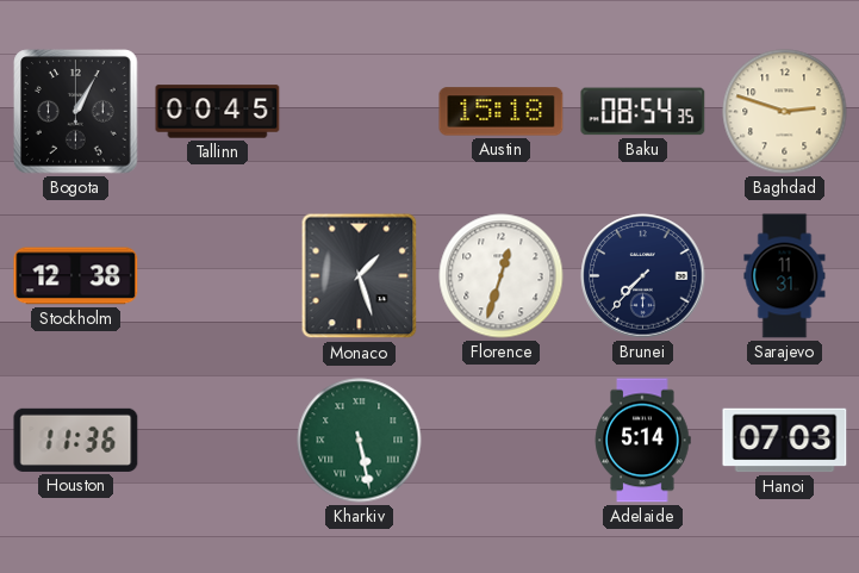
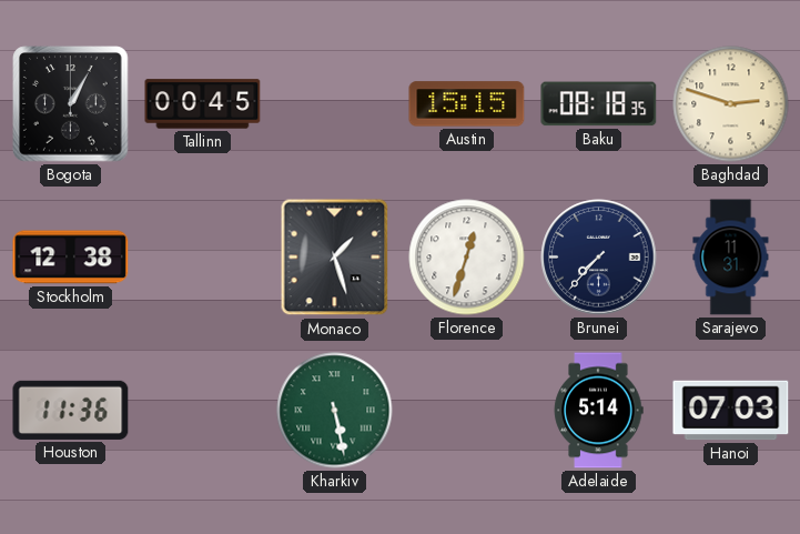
Austin: 15:18 -> 15:15
Baku: 08:54 -> 08:18
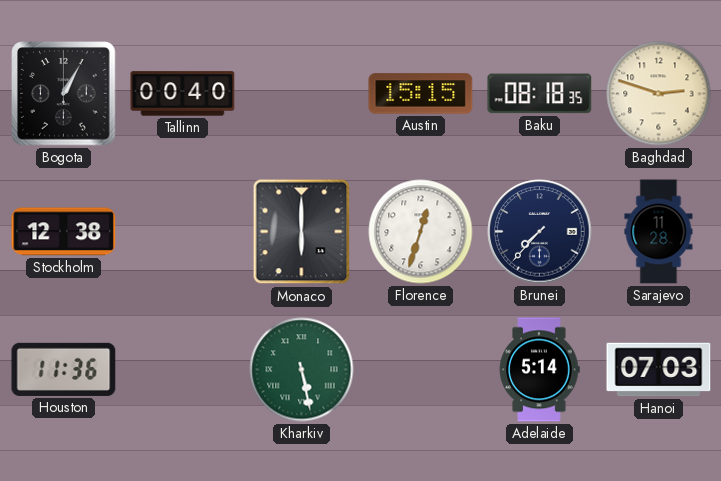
Tallinn: 00:45 -> 00:40
Monaco: 1:27 -> 6:00
Sarajevo: 11:31 -> 11:28
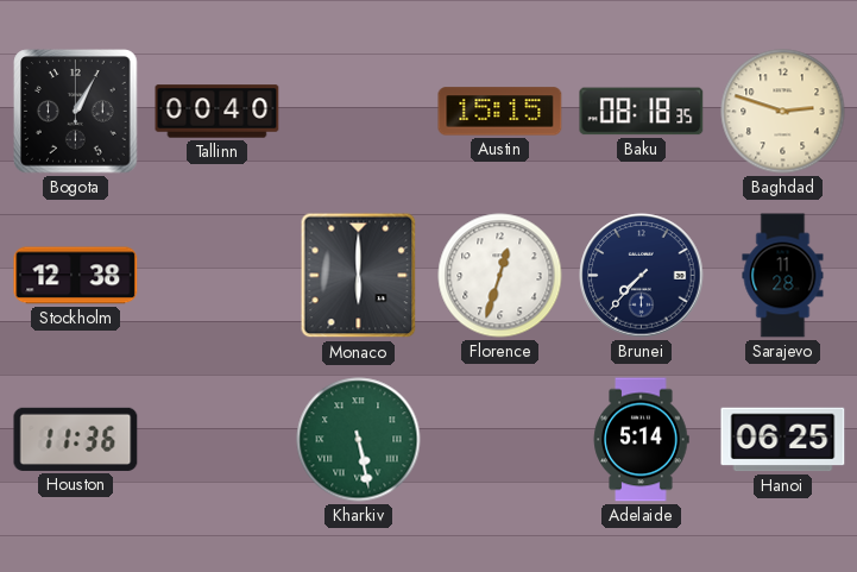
Hanoi: 07:03 -> 06:25
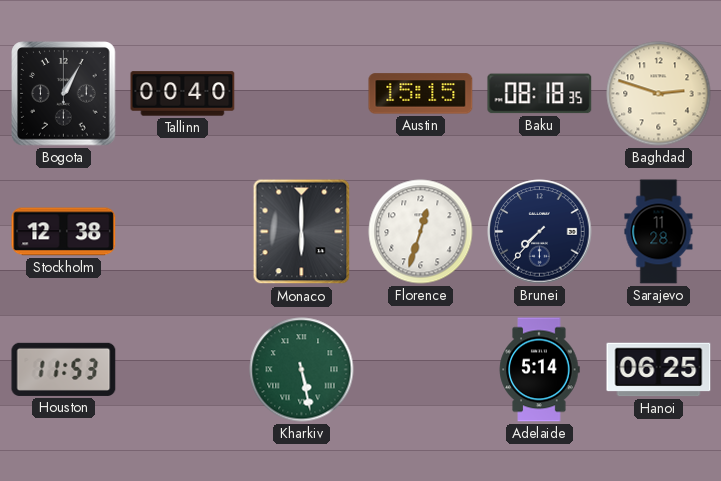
Houston: 11:36 -> 11:53
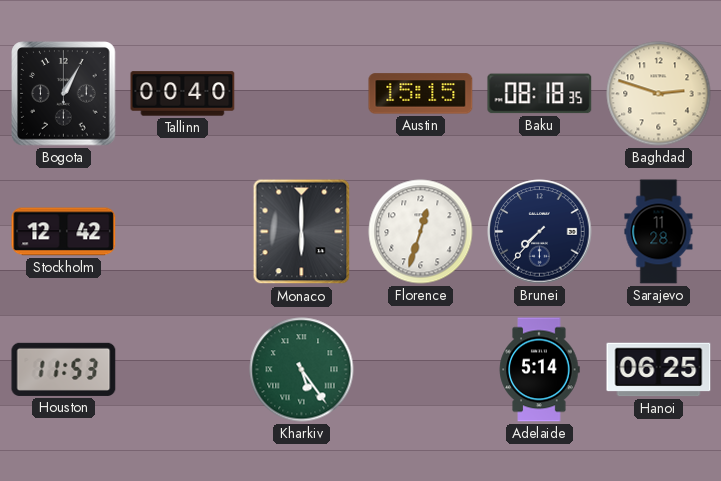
Stockholm: 12:38 -> 12:42
Kharkiv: 5:28 -> 5:24
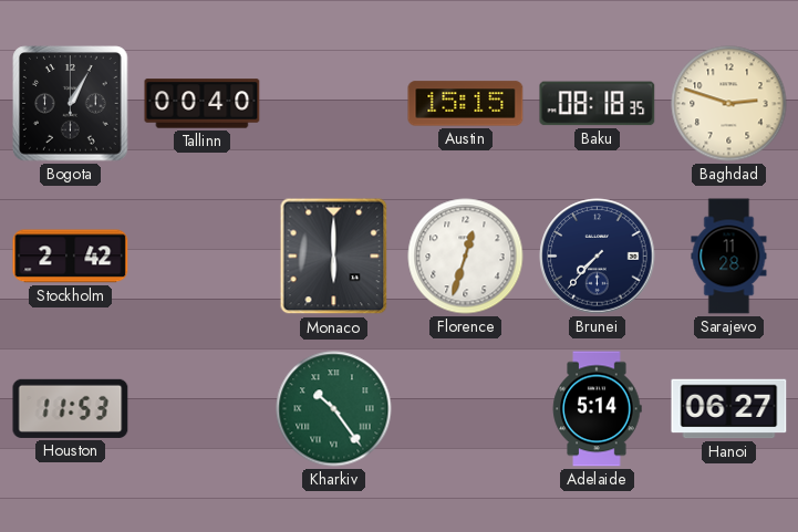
Stockholm: 12:42 -> 2:42
Kharkiv: 5:24 -> 10:24
Hanoi: 06:25 -> 06:27
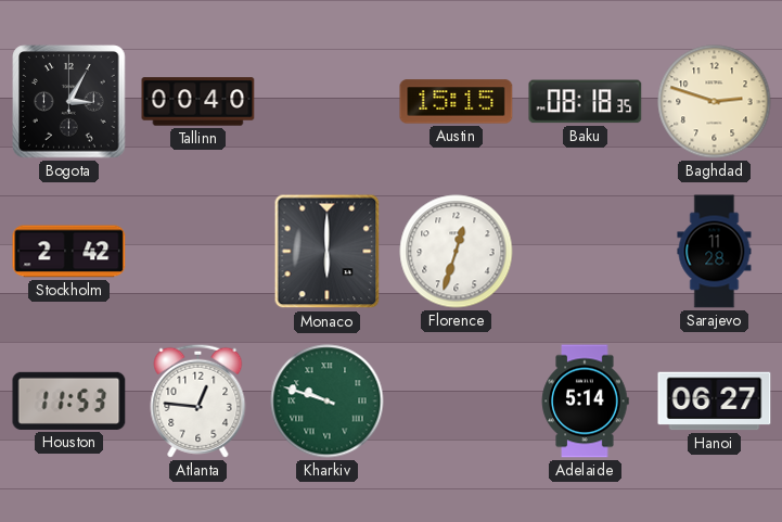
Bogota: 1:05 -> 3:05
Brunei: 7:37 -> none
Atlanta: none -> 12:46
Kharkiv: 10:24 -> 9:48
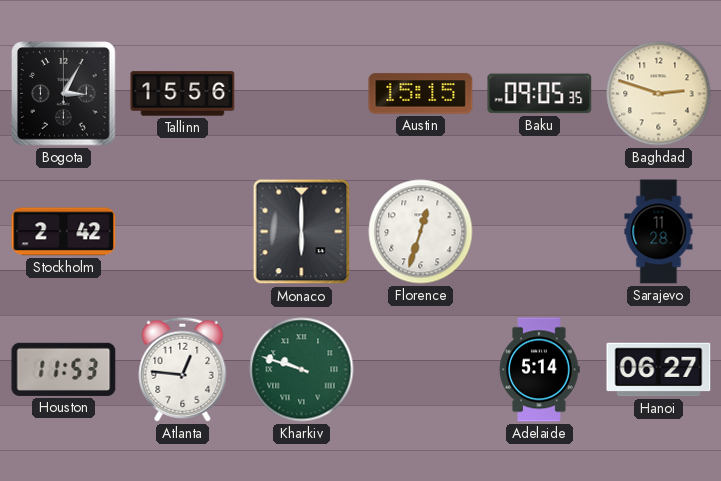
Tallinn: 00:40 -> 15:56
Baku: 08:18 -> 09:05
